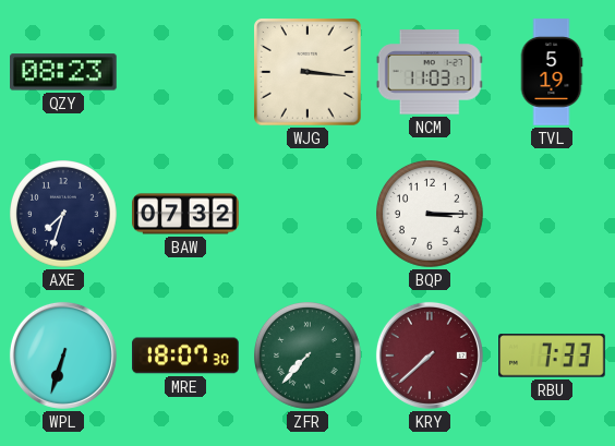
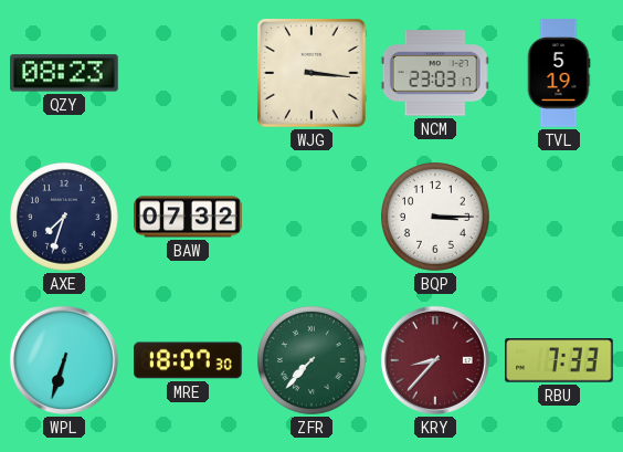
NCM: 11:03 -> 23:03
KRY: 7:38 -> 8:37
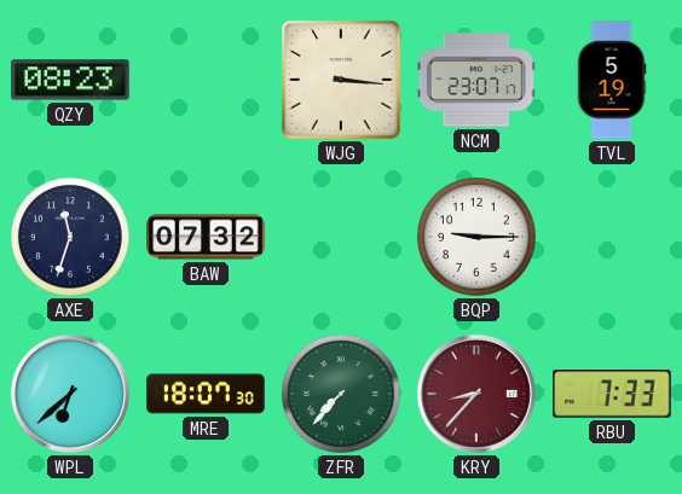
NCM: 23:03 -> 23:07
AXE: 7:33 -> 11:33
BQP: 3:15 -> 9:15
WPL: 6:33 -> 6:38
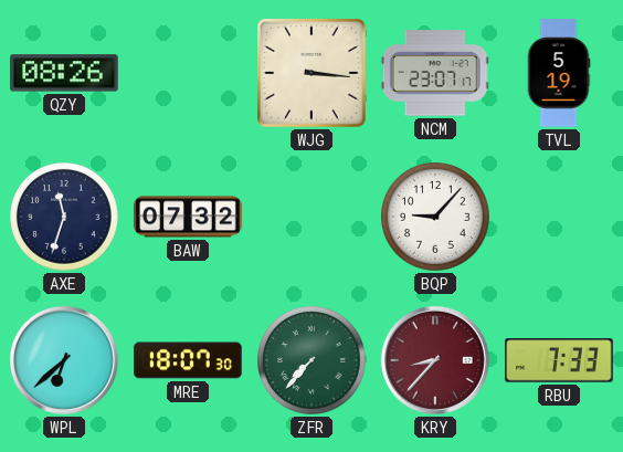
QZY: 08:23 -> 08:26
BQP: 9:15 -> 9:07
